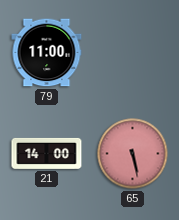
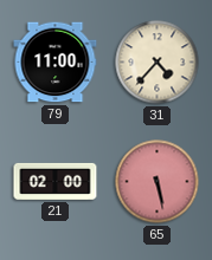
31: none -> 4:37
21: 14:00 -> 02:00
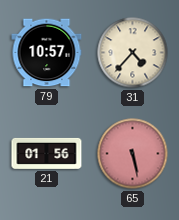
79: 11:00 -> 10:57
21: 02:00 -> 01:56
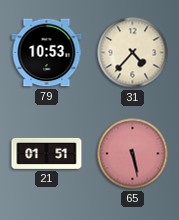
79: 10:57 -> 10:53
21: 01:56 -> 01:51
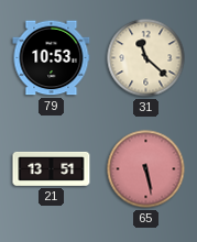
31: 4:37 -> 11:22
21: 01:51 -> 13:51
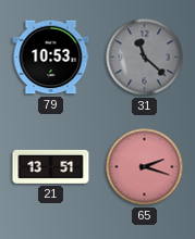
31 dial: cream -> grey
65: 5:28 -> 2:18
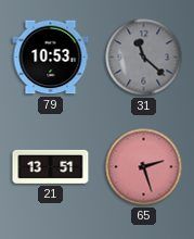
65: 2:18 -> 2:27
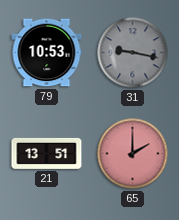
31: 11:22 -> 9:17
65: 2:27 -> 2:00
